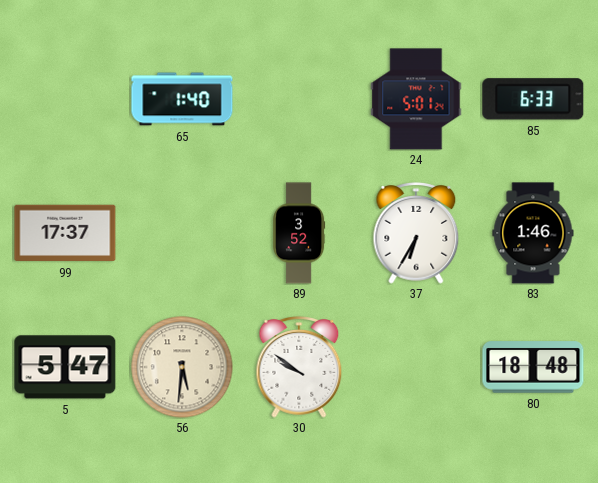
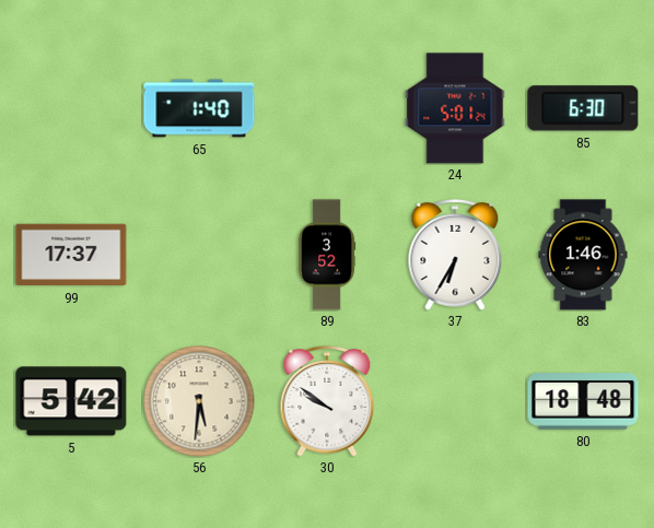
85: 6:33 -> 6:30
5: 5:47 -> 5:42
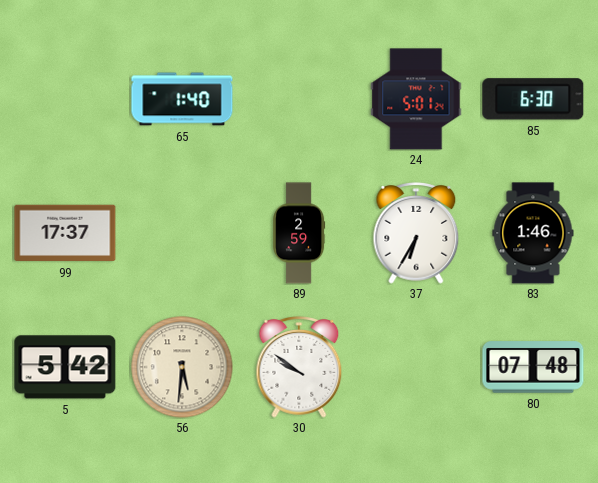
89: 3:52 -> 2:59
80: 18:48 -> 07:48
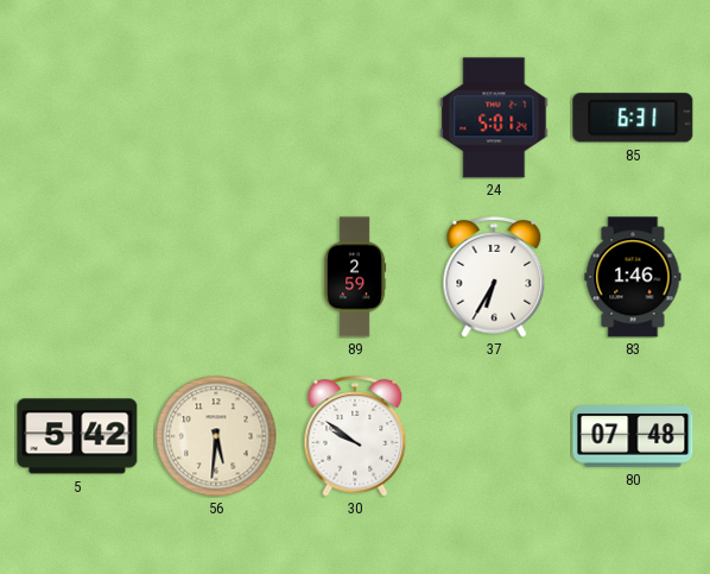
65: 1:40 -> none
85: 6:30 -> 6:31
99: 17:37 -> none
